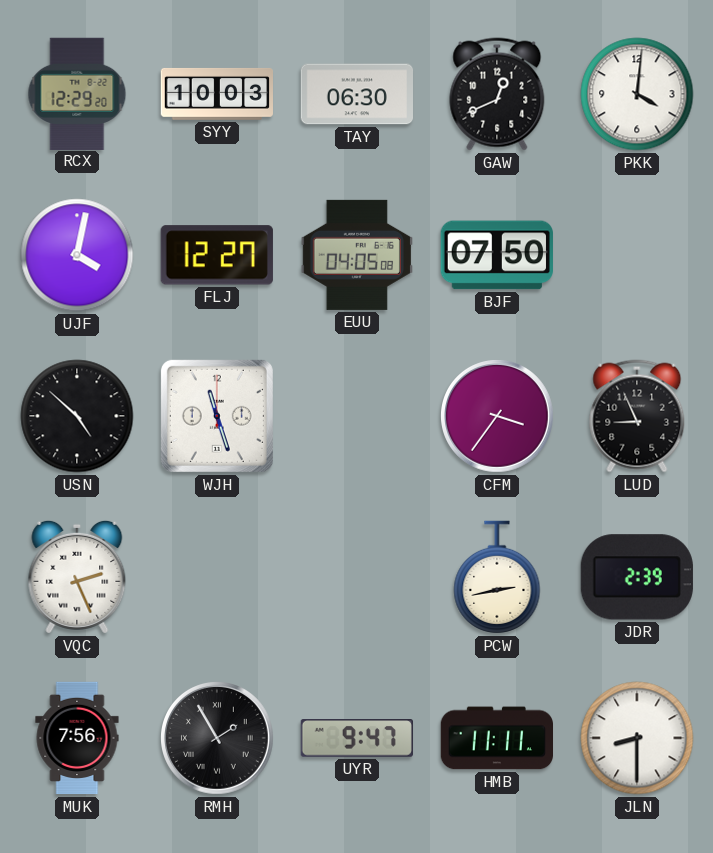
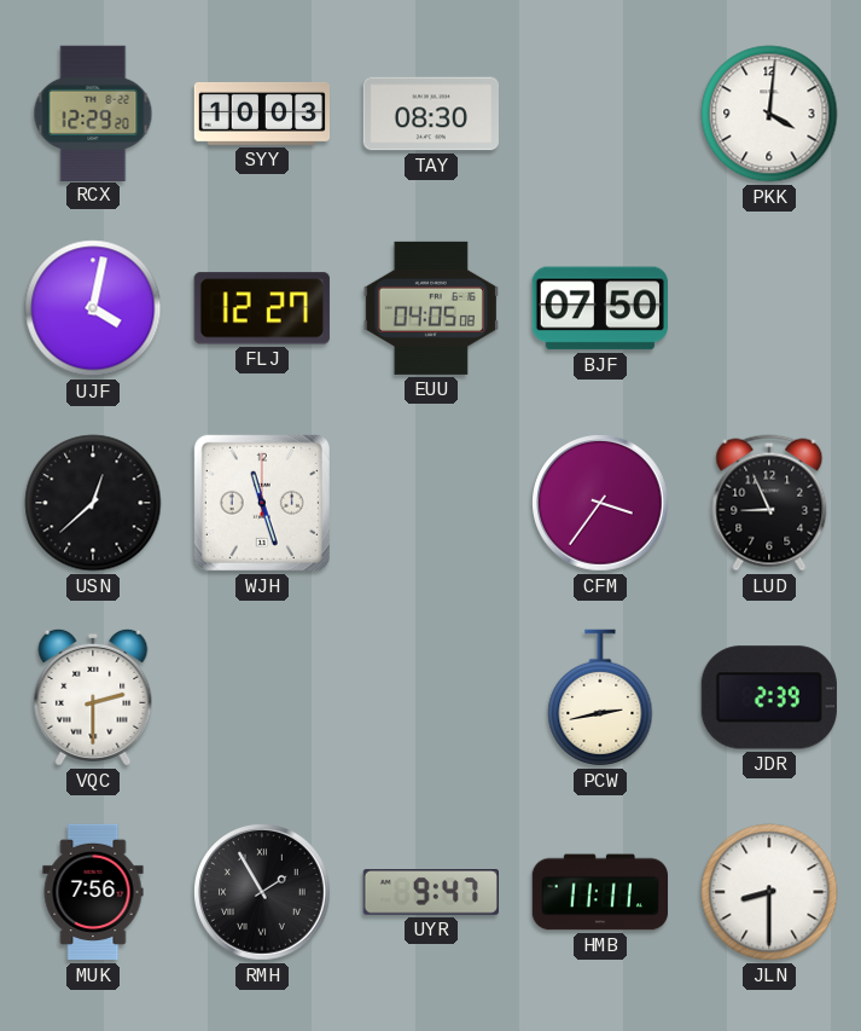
TAY: 06:30 -> 08:30
GAW: 12:41 -> none
USN: 4:52 -> 12:38
VQC: 2:26 -> 2:30
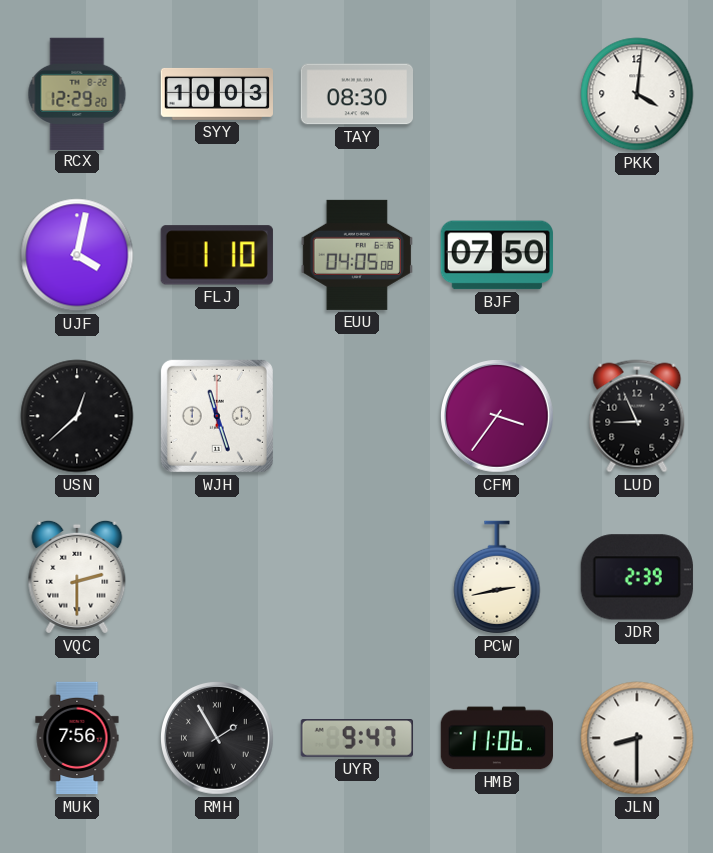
FLJ: 12:27 -> 1:10
HMB: 11:11 -> 11:06
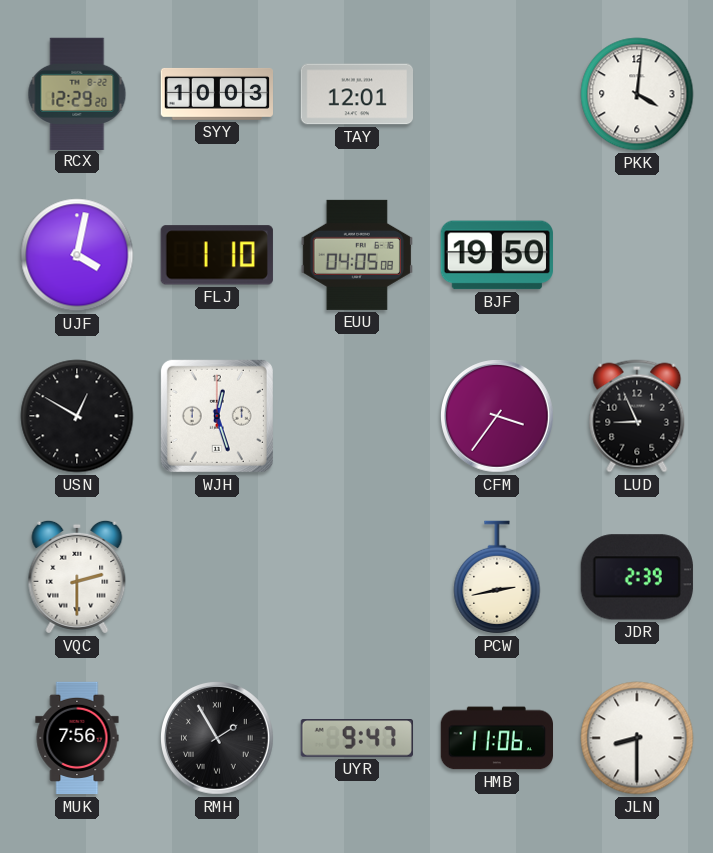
TAY: 08:30 -> 12:01
BJF: 07:50 -> 19:50
USN: 12:38 -> 12:50
WJH: 11:27 -> 12:27
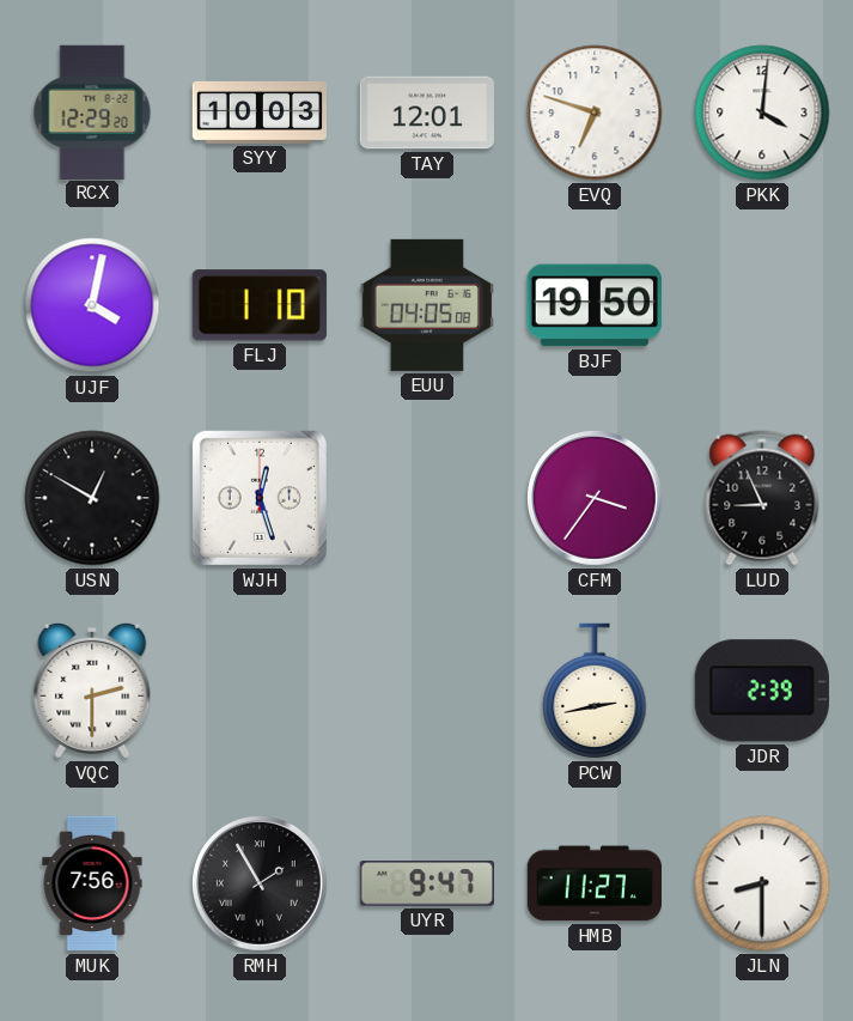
EVQ: none -> 6:48
HMB: 11:06 -> 11:27
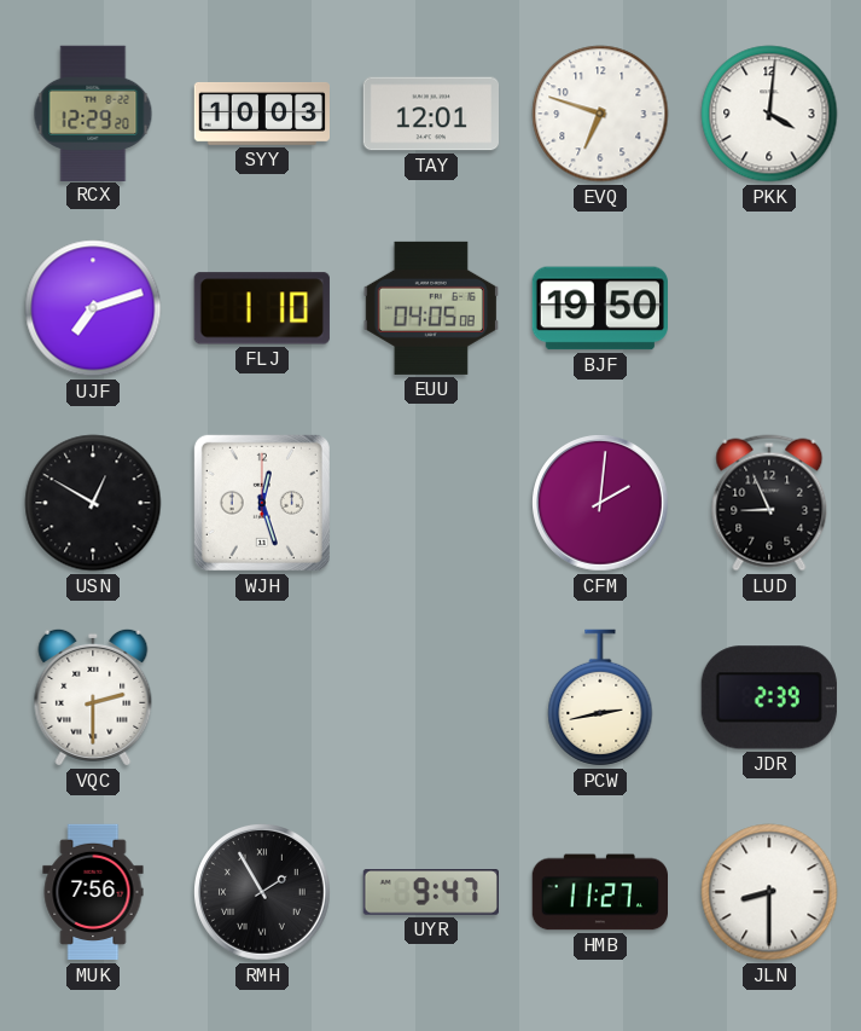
UJF: 4:02 -> 7:12
CFM: 3:36 -> 2:01
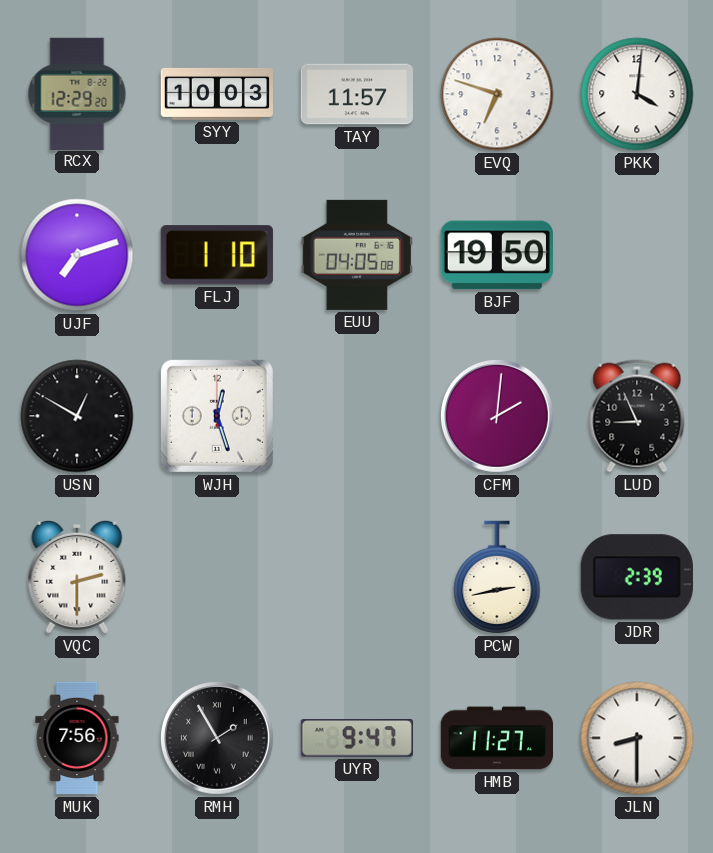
TAY: 12:01 -> 11:57
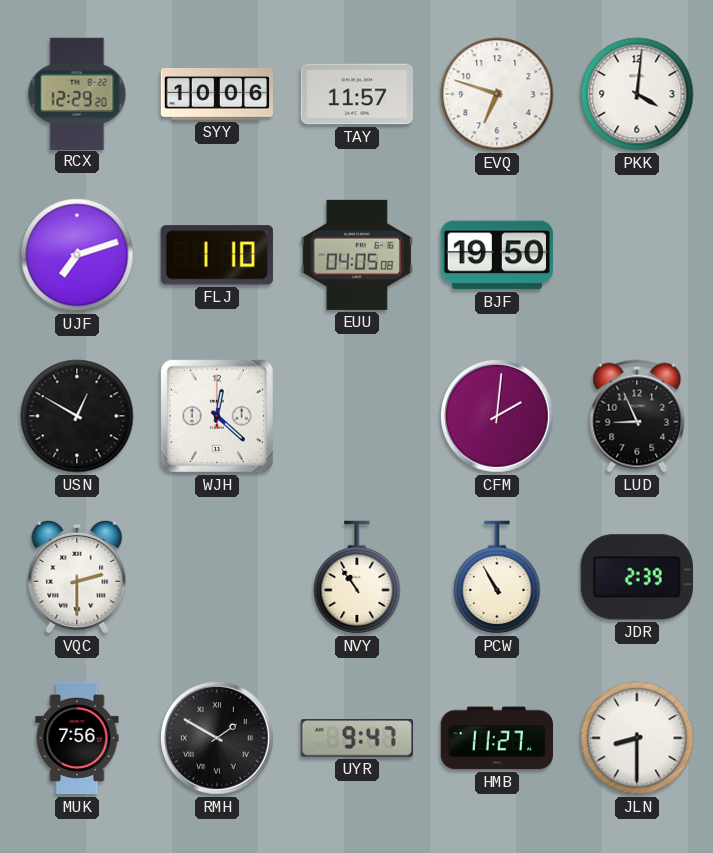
SYY: 10:03 -> 10:06
WJH: 12:27 -> 12:22
NVY: none -> 10:54
PCW: 2:43 -> 10:55
RMH: 1:55 -> 1:50
